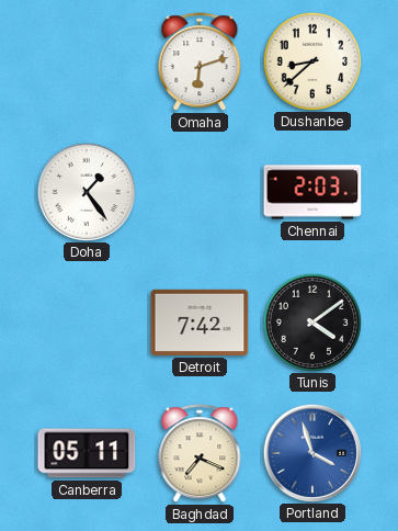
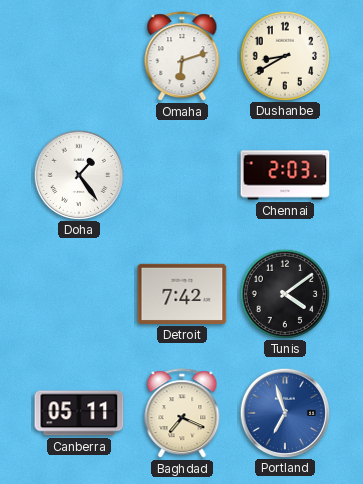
Dushanbe: 8:38 -> 8:40
Portland: 3:57 -> 6:57
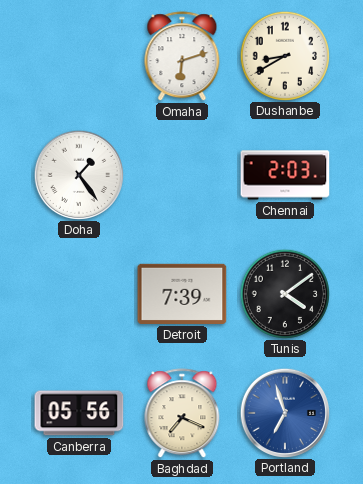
Detroit: 7:42 -> 7:39
Canberra: 05:11 -> 05:56
